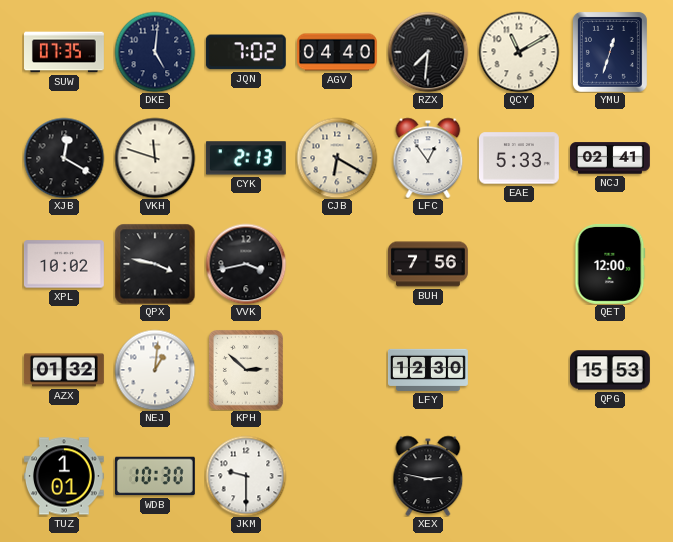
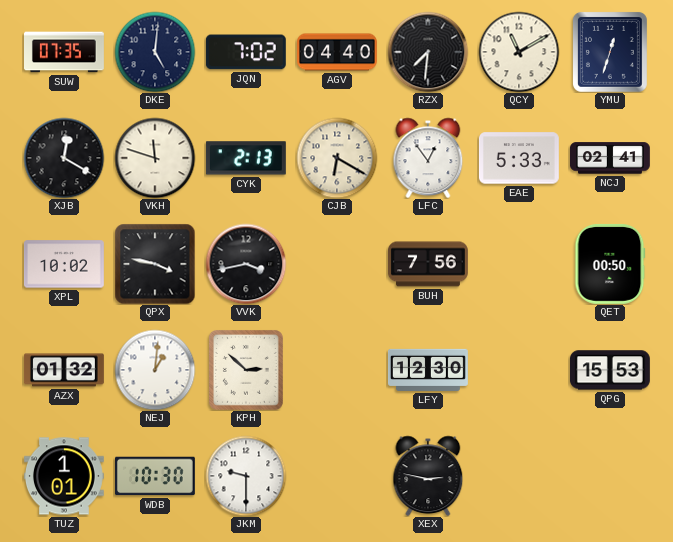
QET: 12:00 -> 00:50
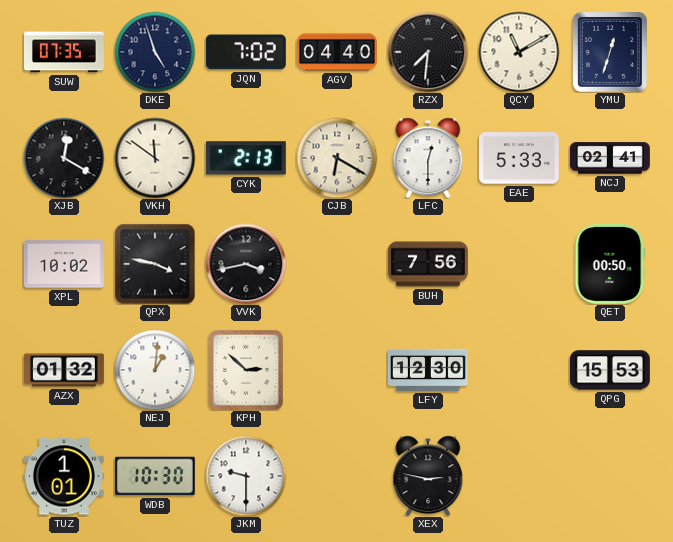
DKE: 5:01 -> 4:57
VKH: 11:48 -> 11:51
LFC: 12:54 -> 12:30
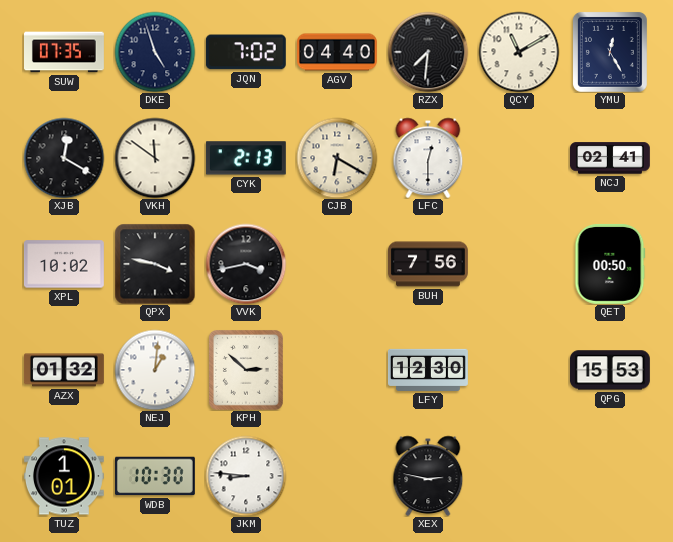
YMU: 12:33 -> 12:25
EAE: 5:33 -> none
JKM: 9:30 -> 8:46
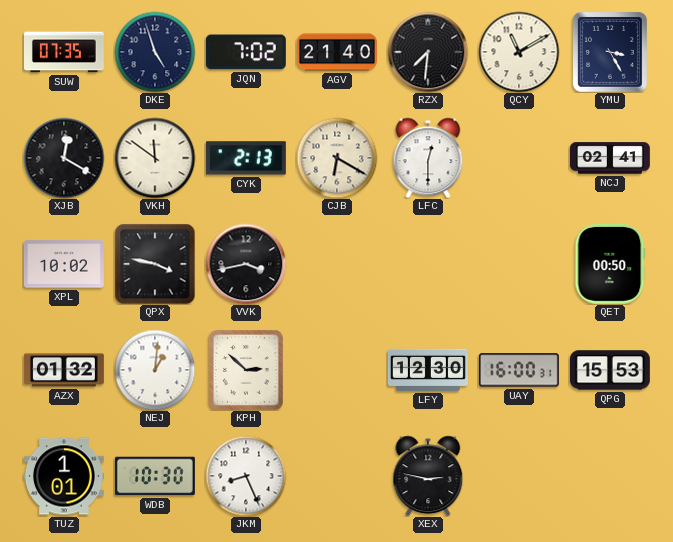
AGV: 04:40 -> 21:40
YMU: 12:25 -> 3:25
BUH: 7:56 -> none
UAY: none -> 16:00
JKM: 8:46 -> 8:26
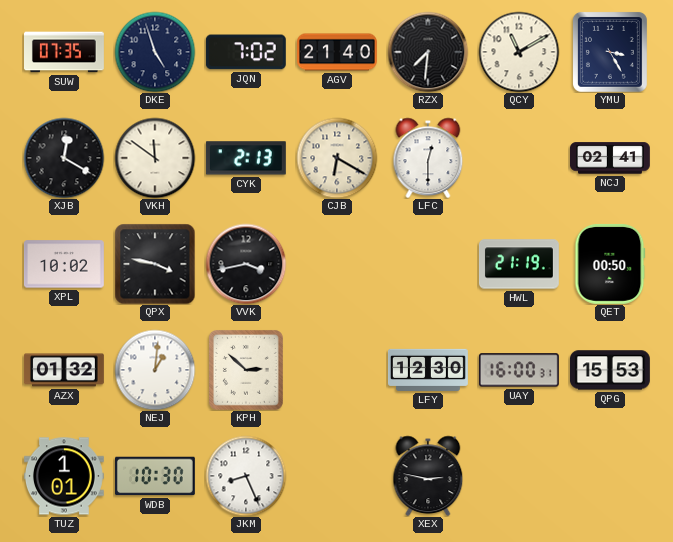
HWL: none -> 21:19
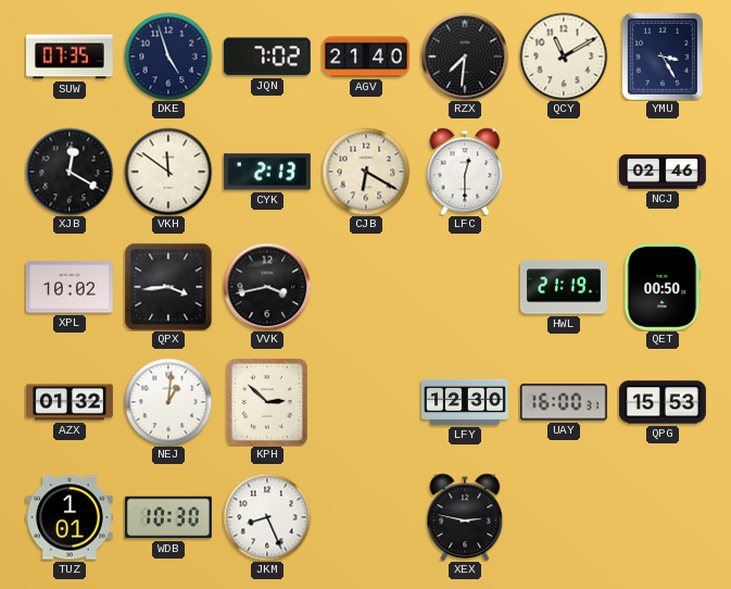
NCJ: 02:41 -> 02:46
QPX: 3:47 -> 3:44
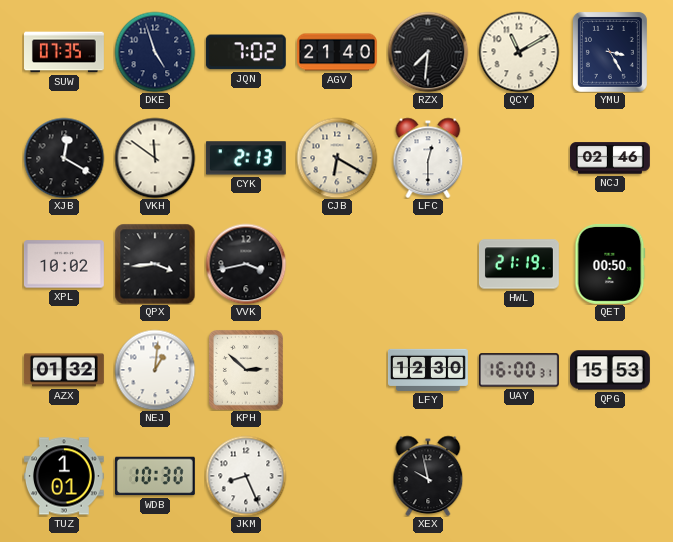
XEX: 2:47 -> 9:58
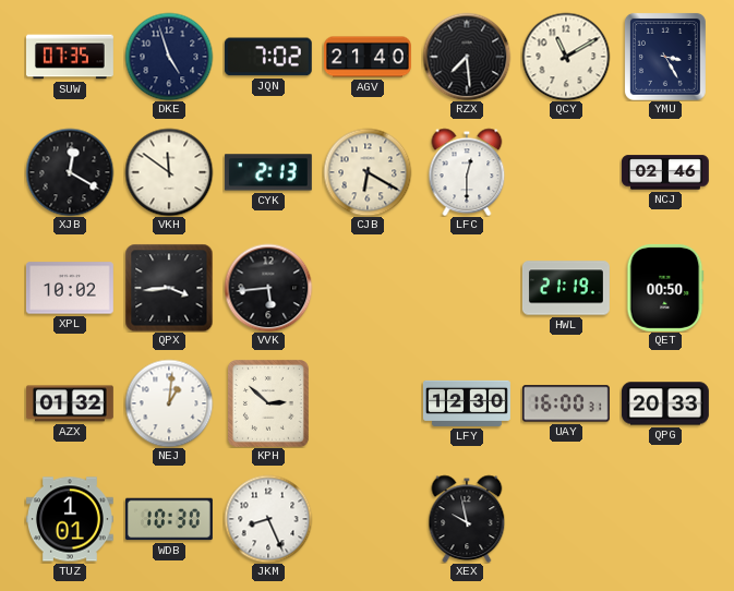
RZX: 7:31 -> 7:29
VVK: 3:43 -> 5:44
QPG: 15:53 -> 20:33
